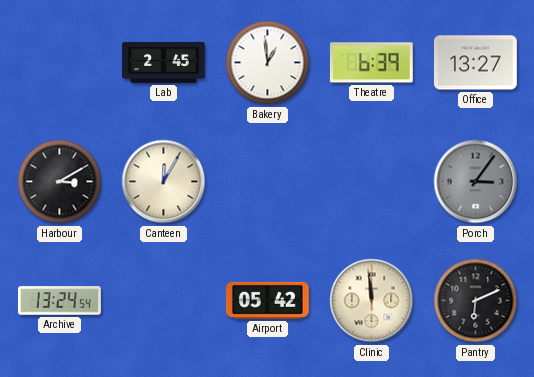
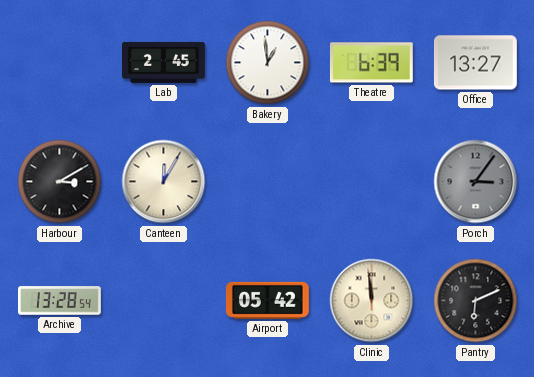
Archive: 13:24 -> 13:28
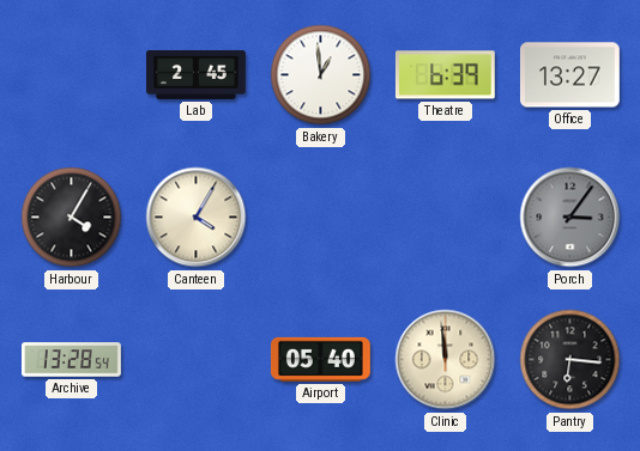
Harbour: 3:10 -> 4:05
Canteen: 12:05 -> 4:05
Airport: 05:42 -> 05:40
Pantry: 6:11 -> 6:16
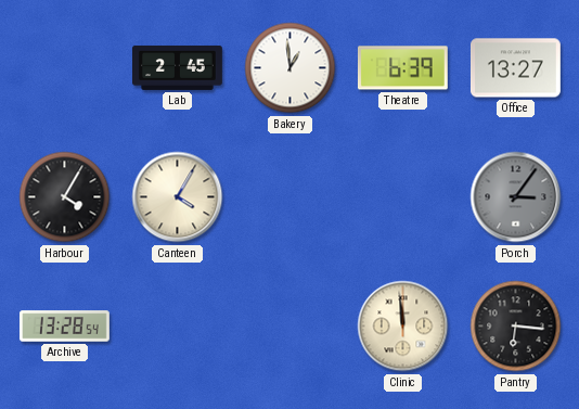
Airport: 05:40 -> none
